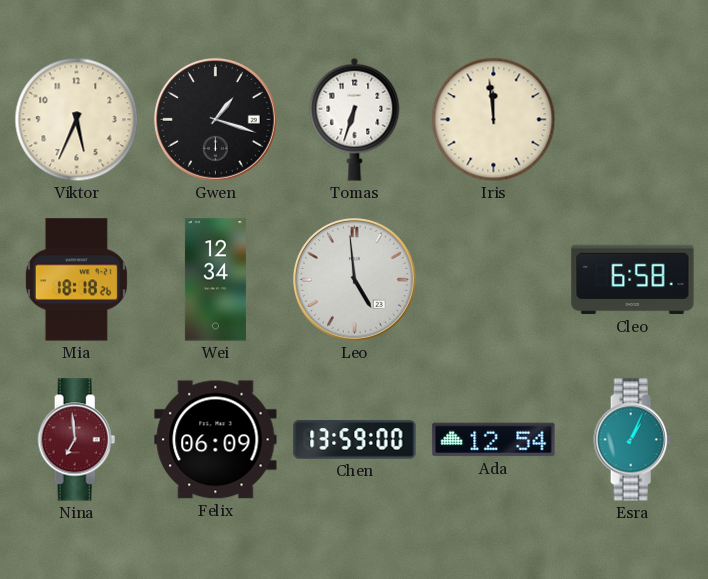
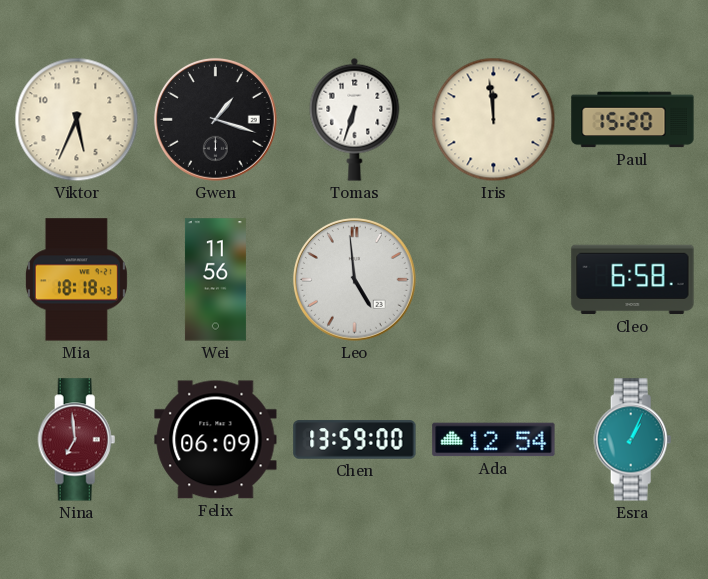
Paul: none -> 15:20
Mia: 18:18:26 -> 18:18:43
Wei: 12:34 -> 11:56
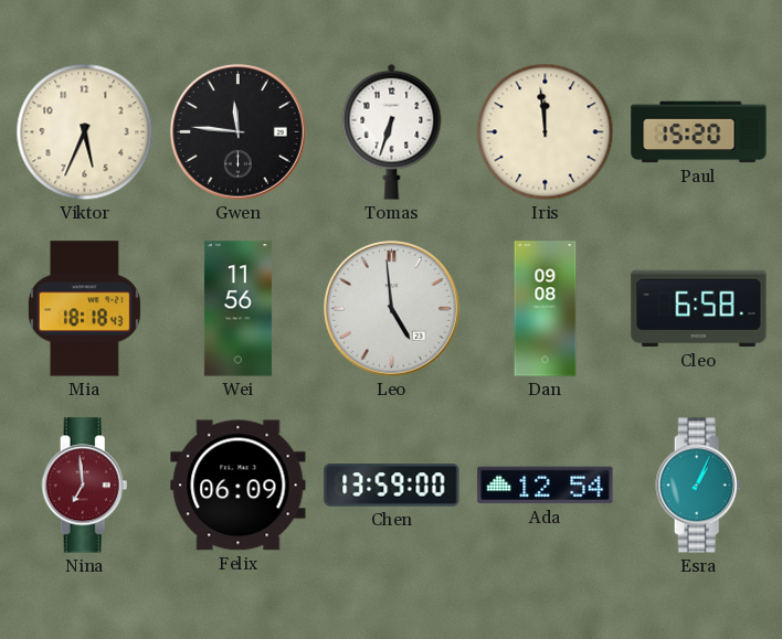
Gwen: 1:18 -> 11:46
Dan: none -> 09:08
